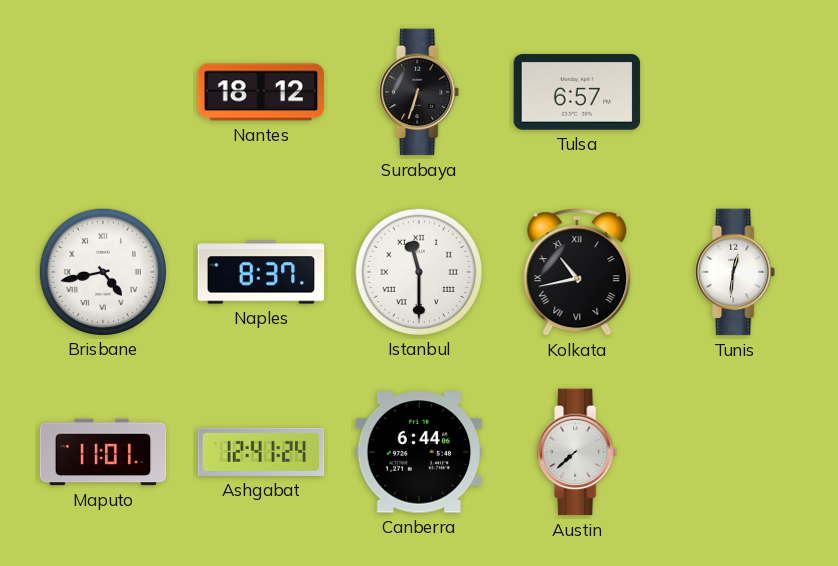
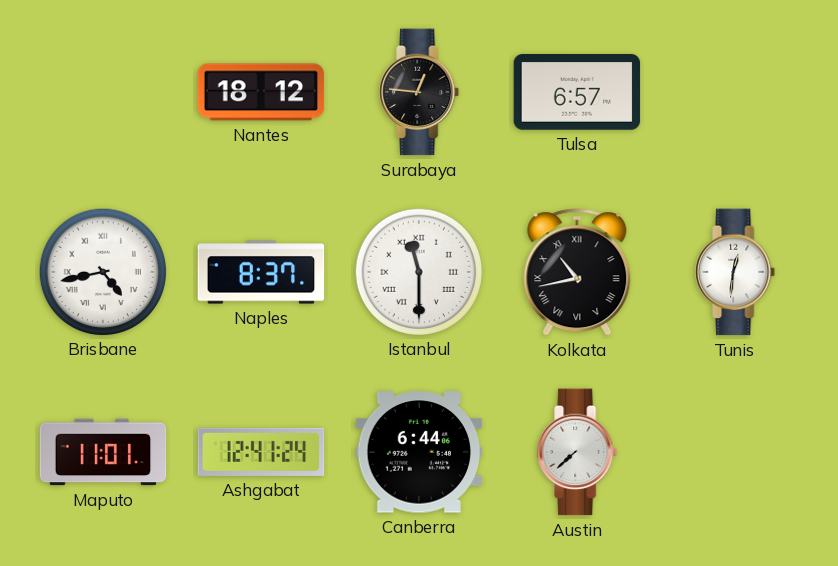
Surabaya: 6:33 -> 12:46
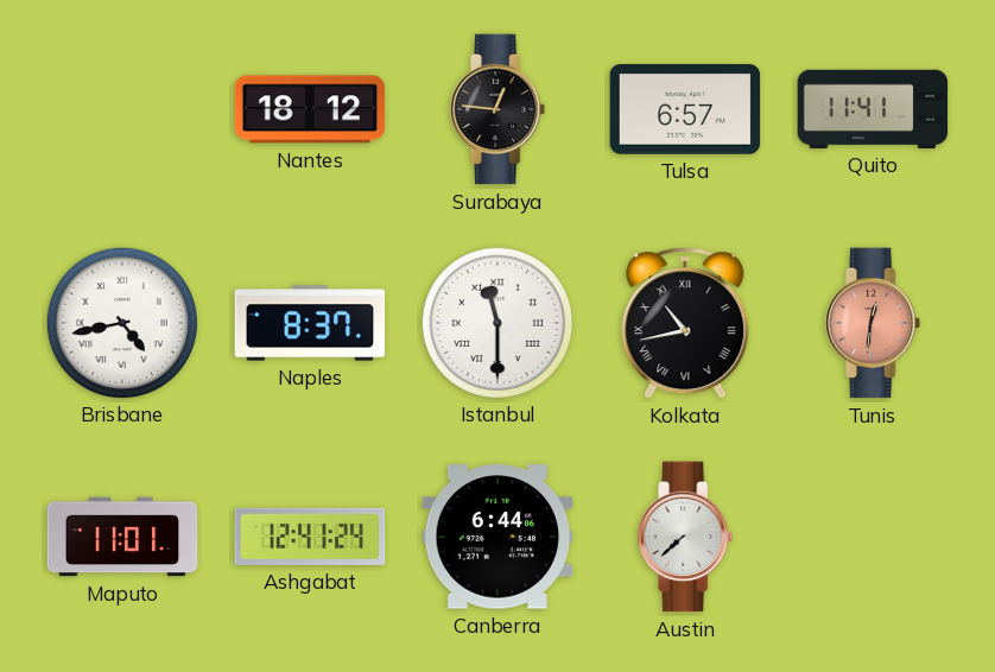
Quito: none -> 11:41
Tunis dial: white -> salmon
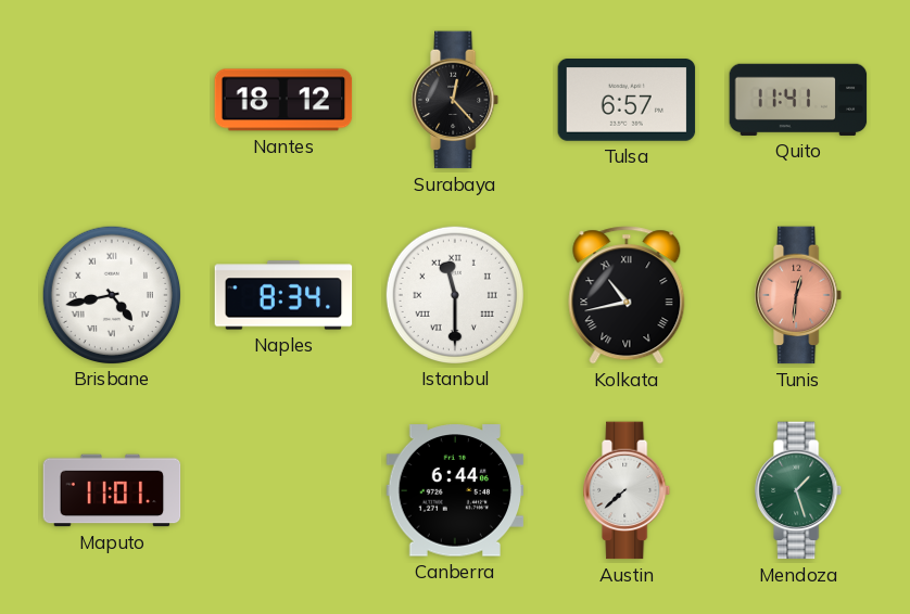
Surabaya: 12:46 -> 12:23
Naples: 8:37 -> 8:34
Ashgabat: 12:41 -> none
Mendoza: none -> 1:27
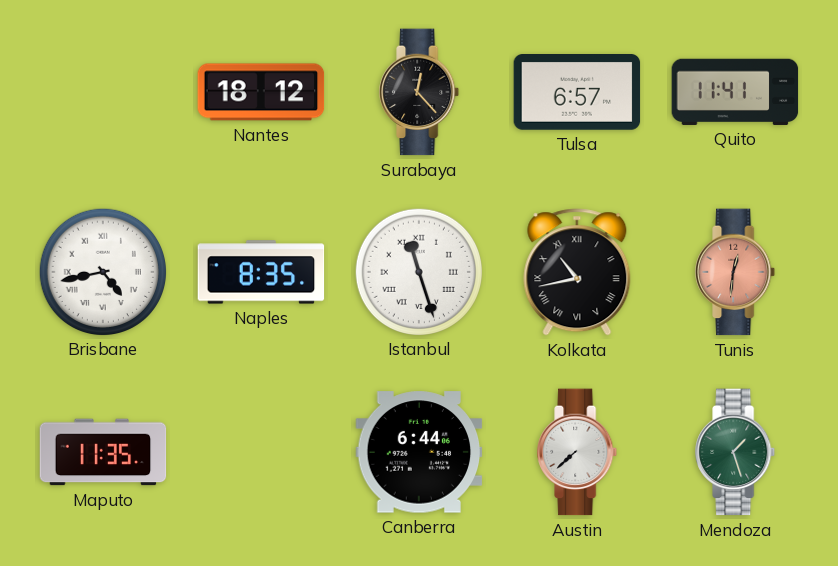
Naples: 8:34 -> 8:35
Istanbul: 11:30 -> 11:27
Maputo: 11:01 -> 11:35
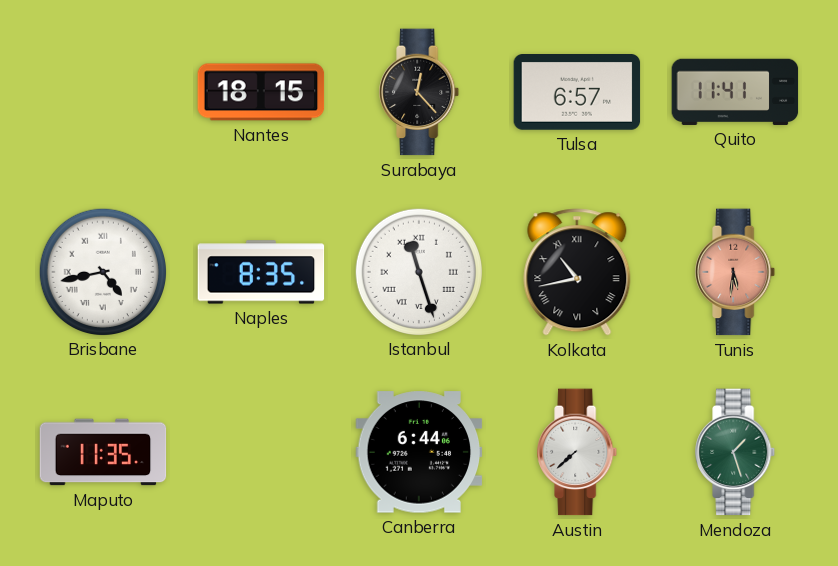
Nantes: 18:12 -> 18:15
Tunis: 12:31 -> 5:31
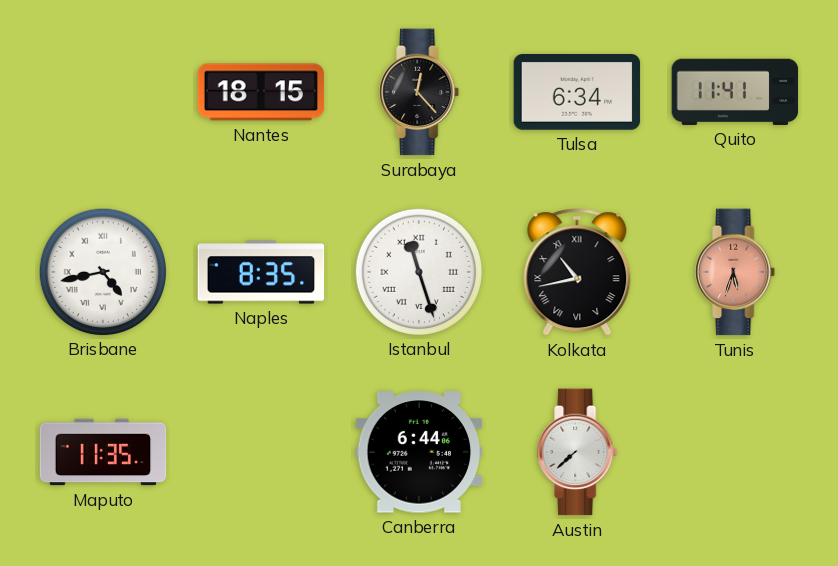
Tulsa: 6:57 -> 6:34
Tunis: 5:31 -> 5:33
Mendoza: 1:27 -> none
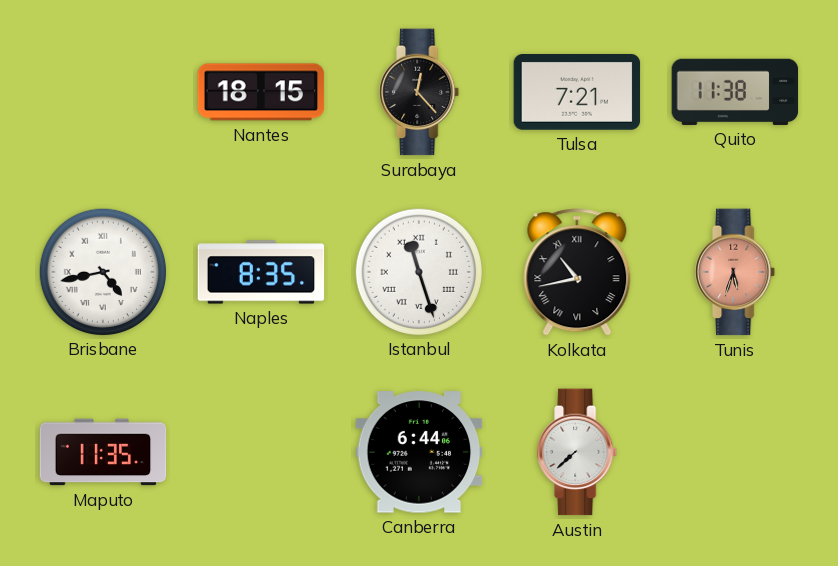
Tulsa: 6:34 -> 7:21
Quito: 11:41 -> 11:38
